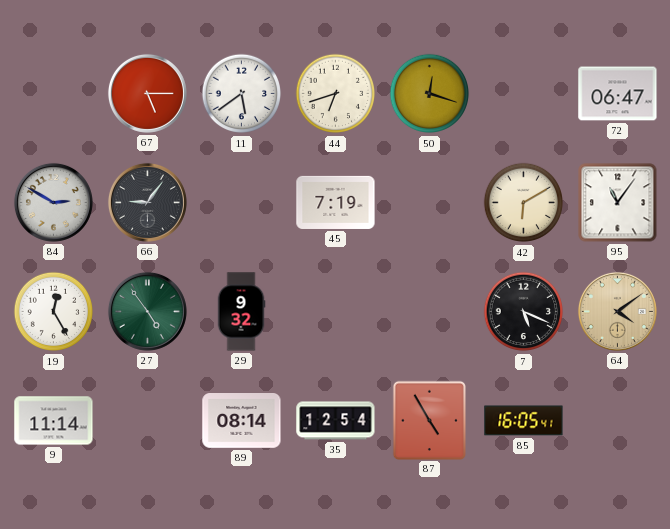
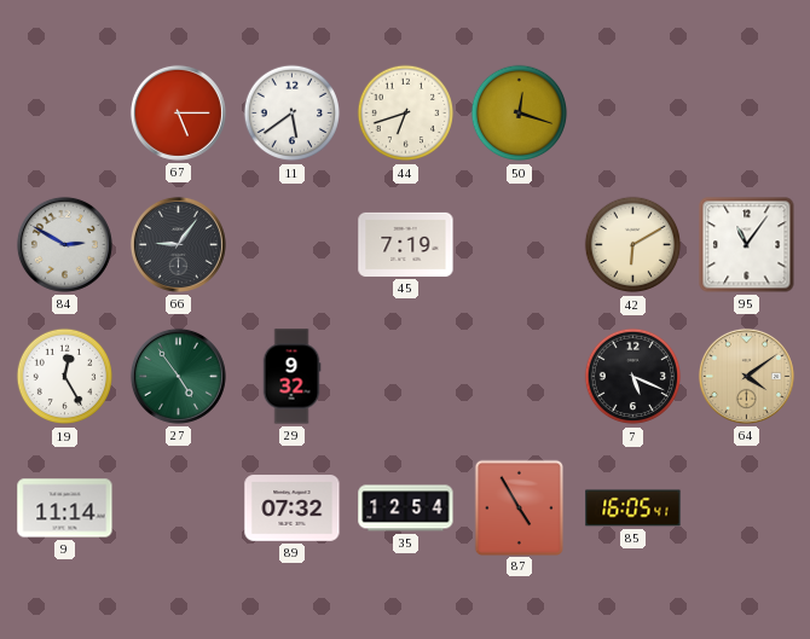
72: 06:47 -> none
89: 08:14 -> 07:32
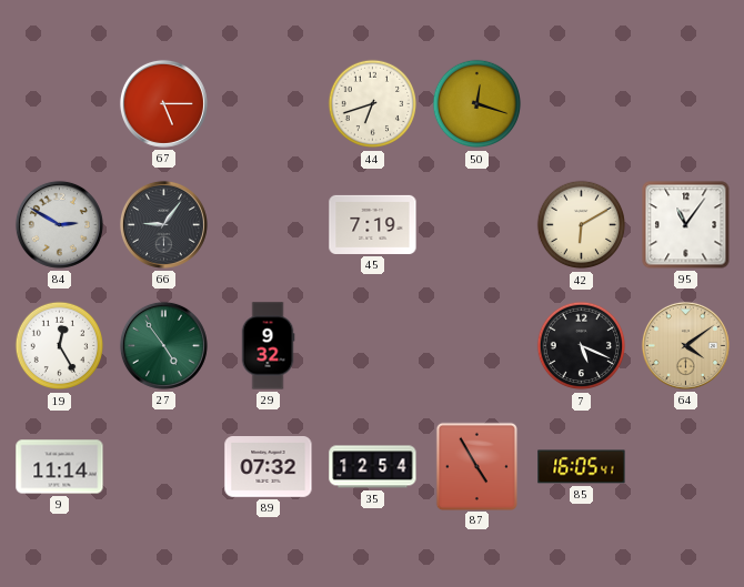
11: 5:39 -> none
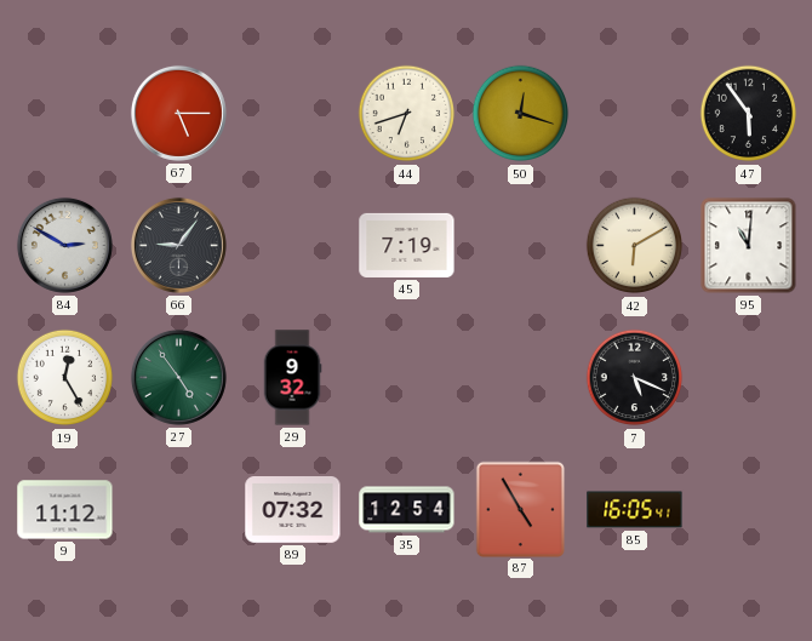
47: none -> 5:54
95: 11:06 -> 11:01
64: 4:09 -> none
9: 11:14 -> 11:12
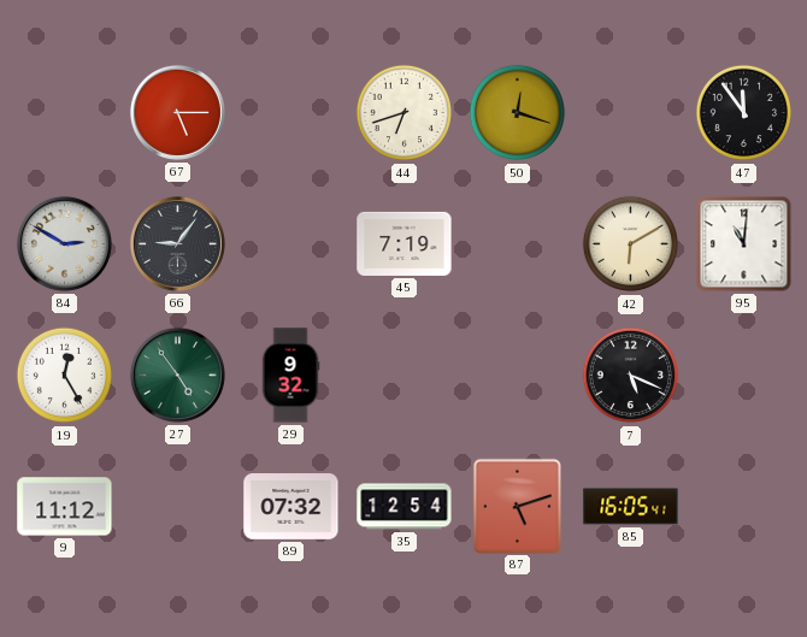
47: 5:54 -> 11:54
87: 4:55 -> 5:12
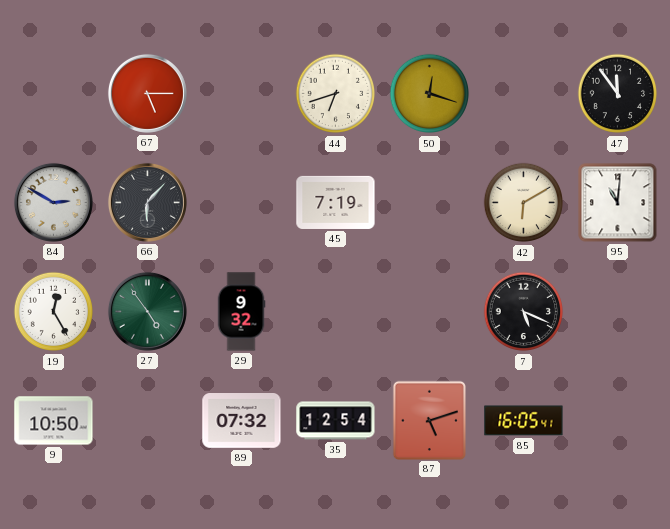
66: 9:06 -> 6:07
9: 11:12 -> 10:50
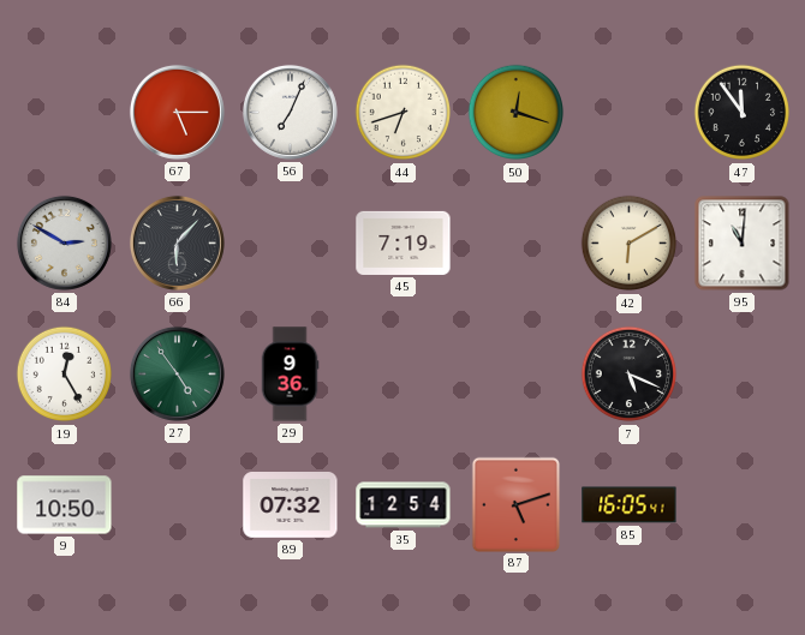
56: none -> 7:04
29: 9:32 -> 9:36
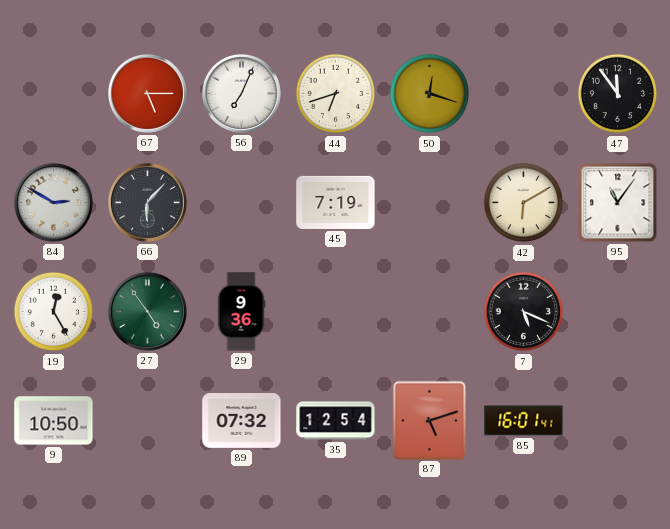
95: 11:01 -> 11:06
85: 16:05 -> 16:01
